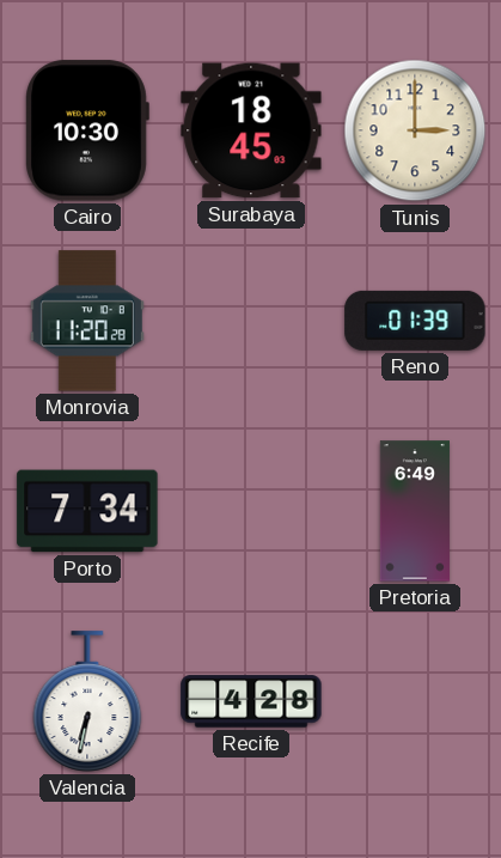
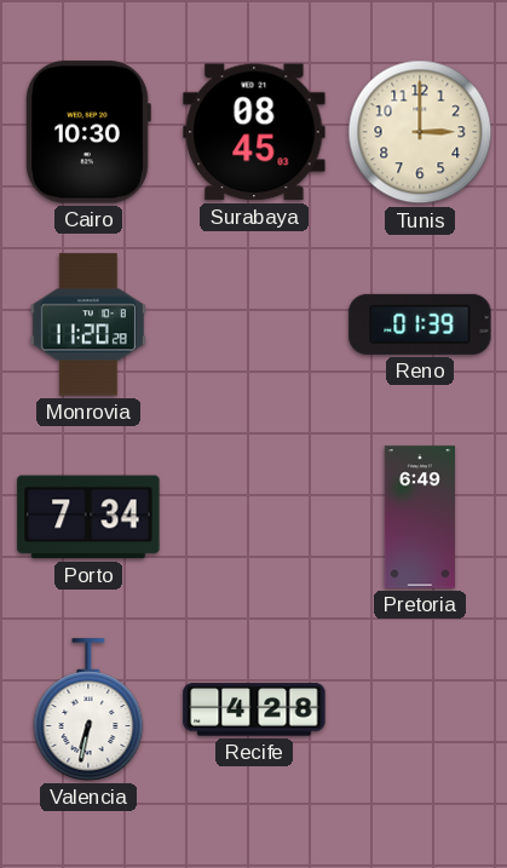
Surabaya: 18:45 -> 08:45
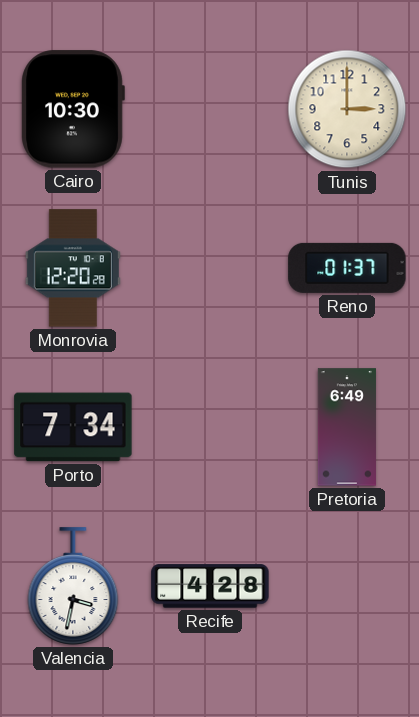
Surabaya: 08:45 -> none
Monrovia: 11:20 -> 12:20
Reno: 01:39 -> 01:37
Valencia: 6:32 -> 3:32
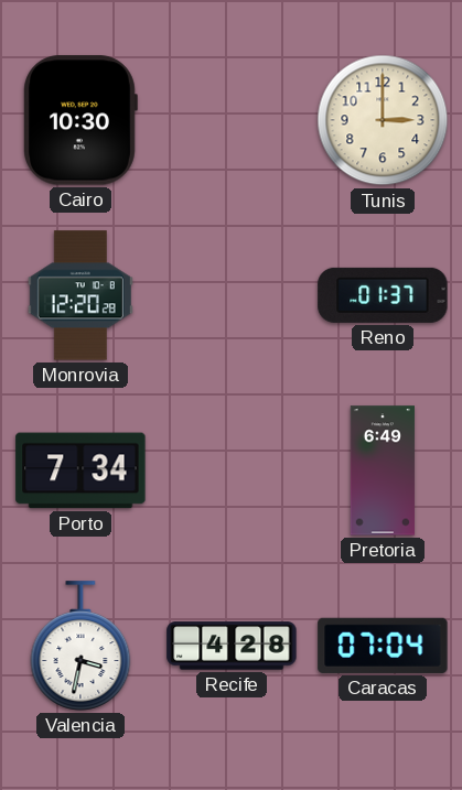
Caracas: none -> 07:04
